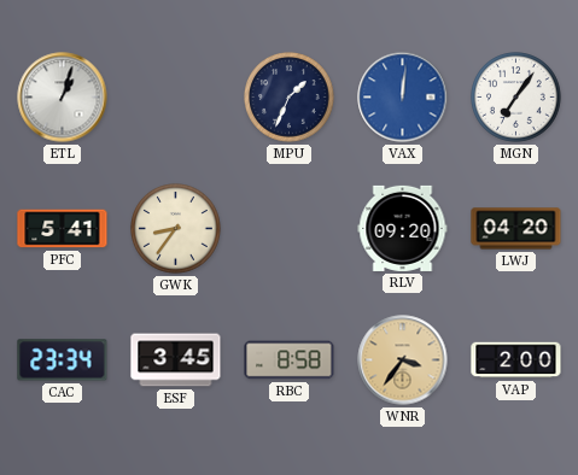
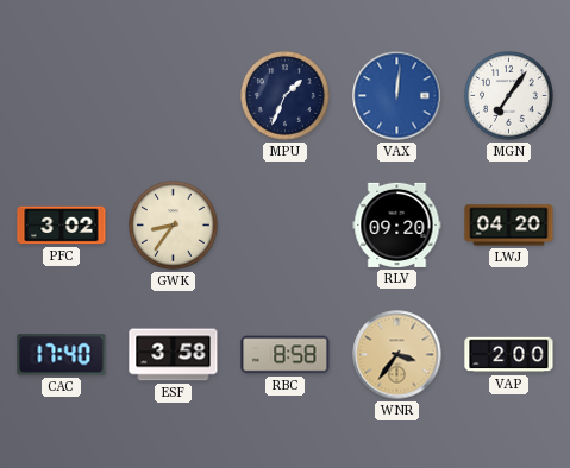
ETL: 1:03 -> none
PFC: 5:41 -> 3:02
CAC: 23:34 -> 17:40
ESF: 3:45 -> 3:58
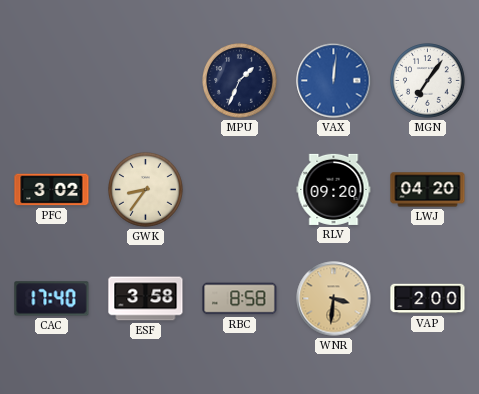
WNR: 3:36 -> 3:31
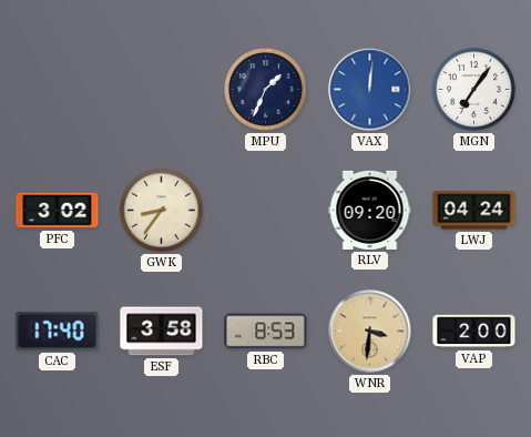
LWJ: 04:20 -> 04:24
RBC: 8:58 -> 8:53
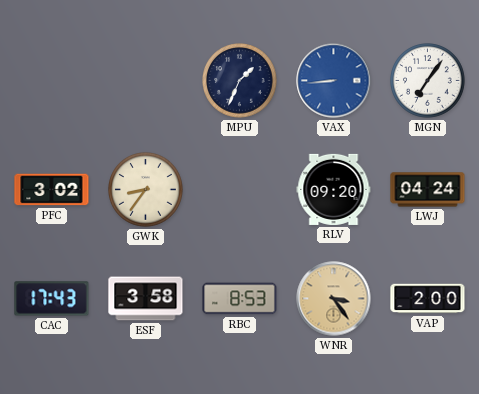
VAX: 12:01 -> 8:44
CAC: 17:40 -> 17:43
WNR: 3:31 -> 3:24
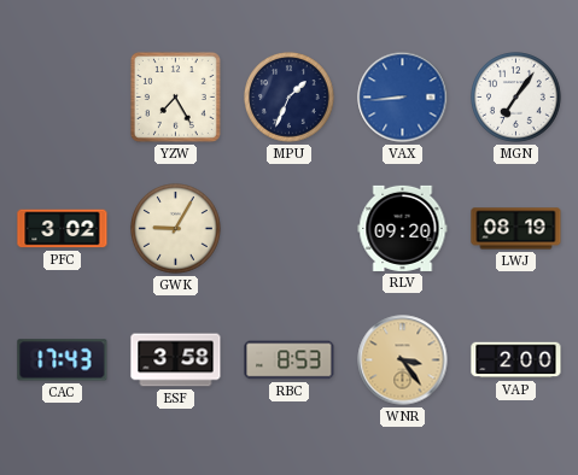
YZW: none -> 7:25
GWK: 8:36 -> 9:05
LWJ: 04:24 -> 08:19
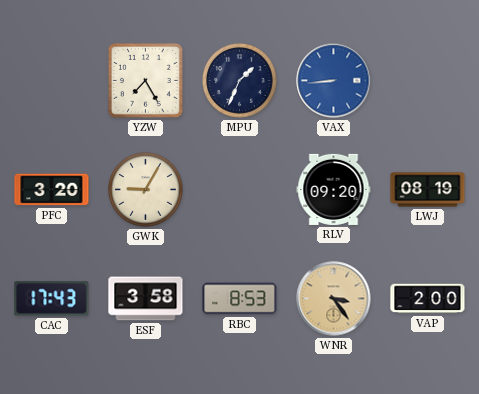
MGN: 7:06 -> none
PFC: 3:02 -> 3:20
